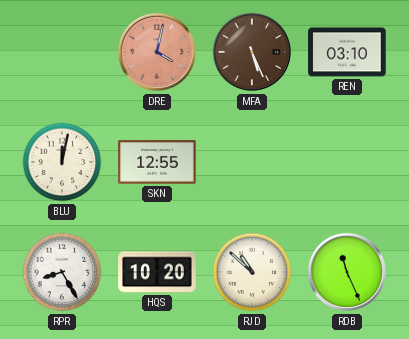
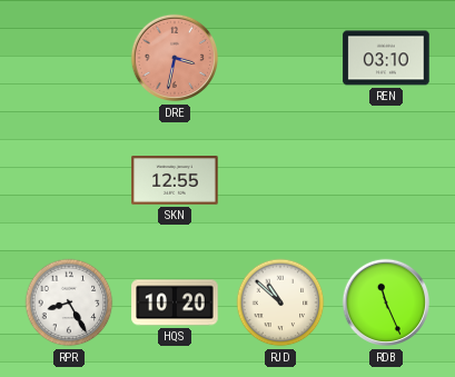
DRE: 4:02 -> 3:32
MFA: 5:26 -> none
BLU: 12:02 -> none
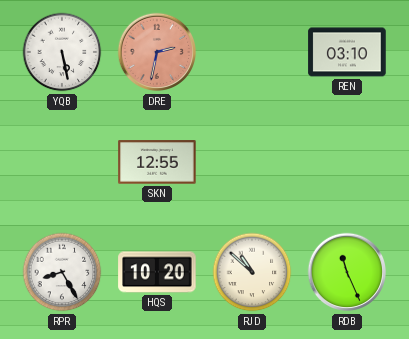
YQB: none -> 5:28
DRE: 3:32 -> 2:32
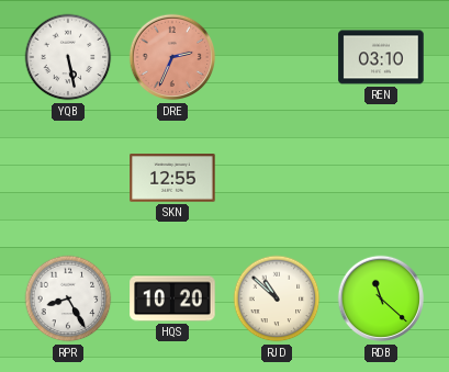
DRE: 2:32 -> 2:34
RDB: 11:26 -> 11:22
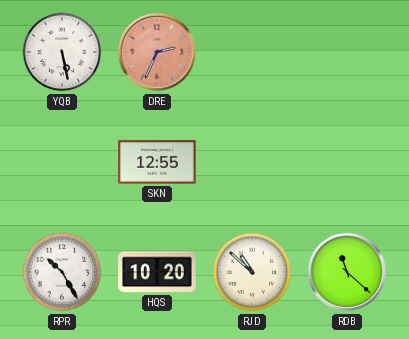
REN: 03:10 -> none
RPR: 8:25 -> 10:25
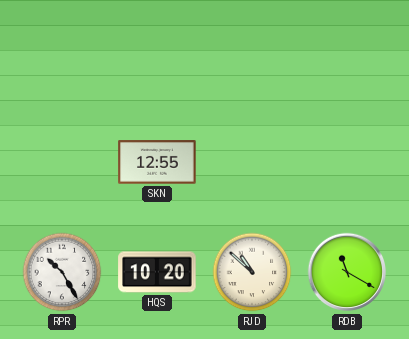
YQB: 5:28 -> none
DRE: 2:34 -> none
RDB: 11:22 -> 11:20
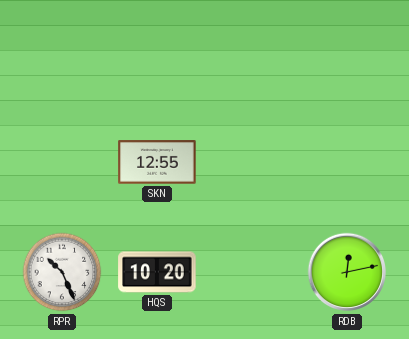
RPR: 10:25 -> 10:26
RJD: 10:52 -> none
RDB: 11:20 -> 12:13
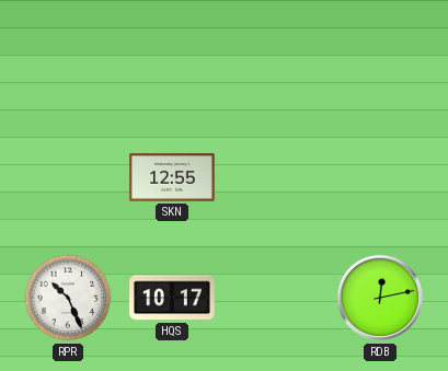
HQS: 10:20 -> 10:17
